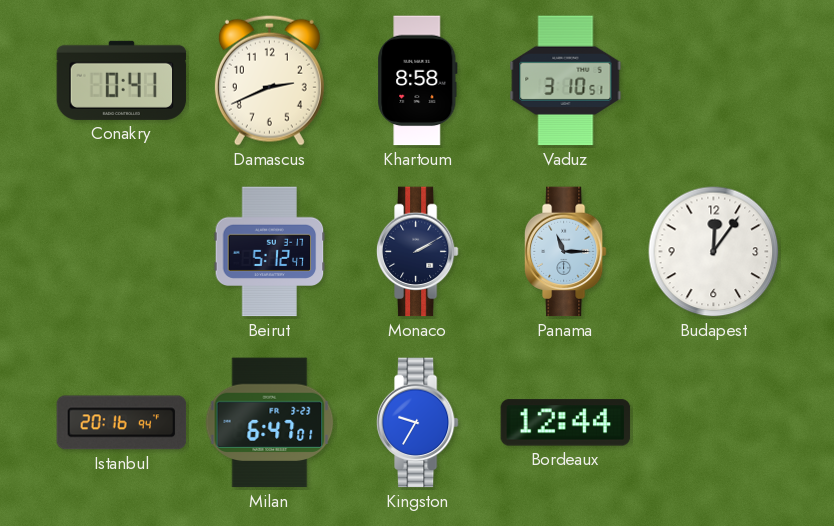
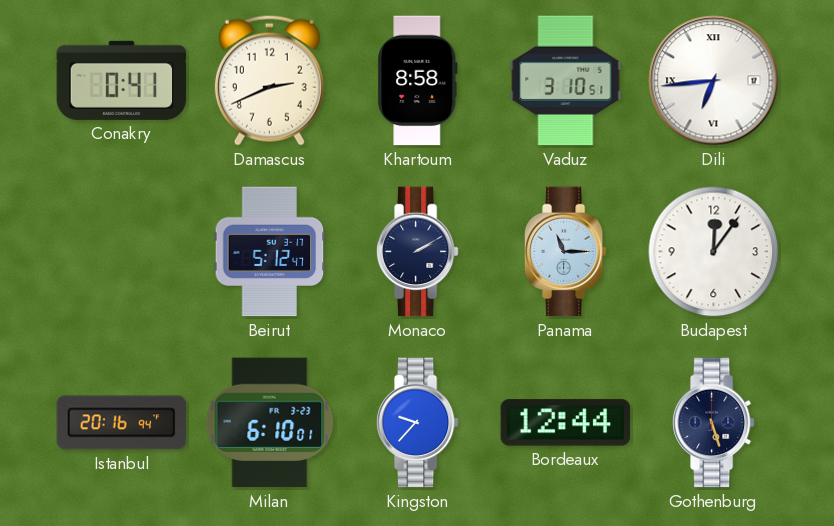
Dili: none -> 6:44
Milan: 6:47 -> 6:10
Kingston: 9:35 -> 9:37
Gothenburg: none -> 5:27
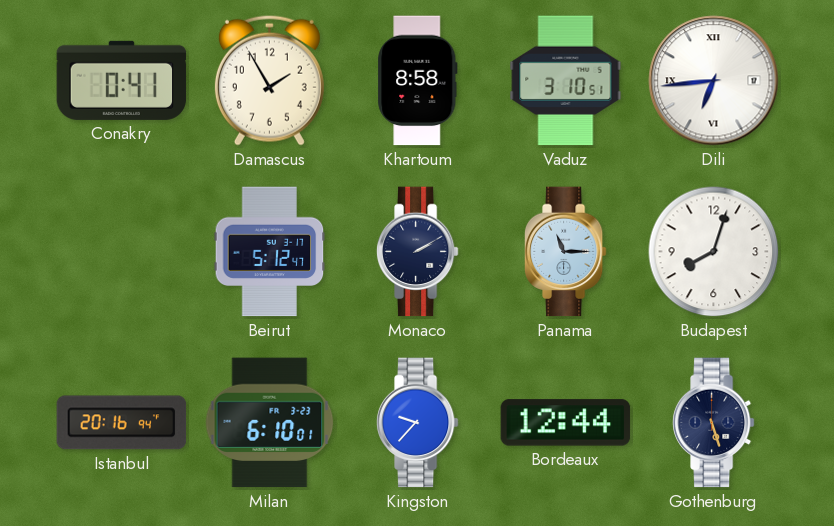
Damascus: 2:41 -> 1:55
Budapest: 12:06 -> 8:03
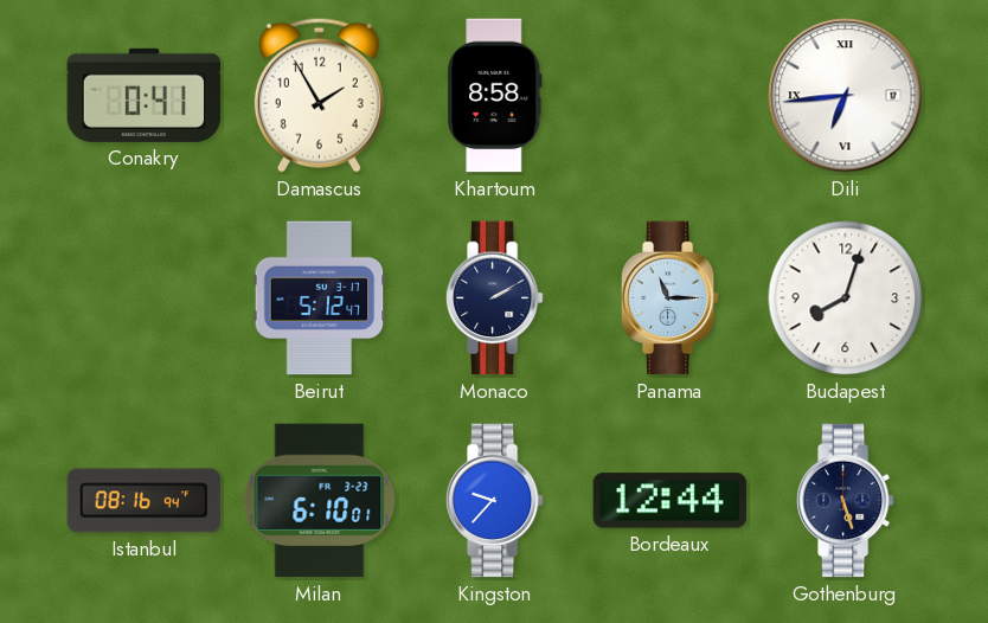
Vaduz: 3:10 -> none
Istanbul: 20:16 -> 08:16
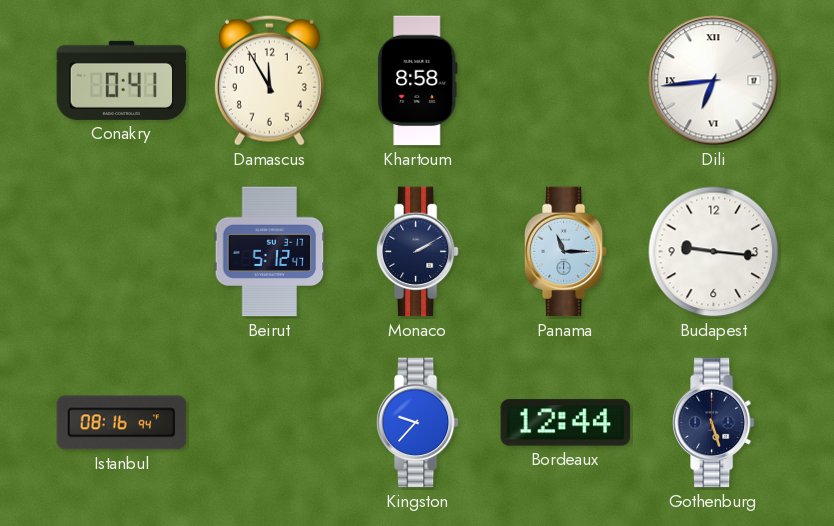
Damascus: 1:55 -> 11:55
Budapest: 8:03 -> 9:16
Milan: 6:10 -> none
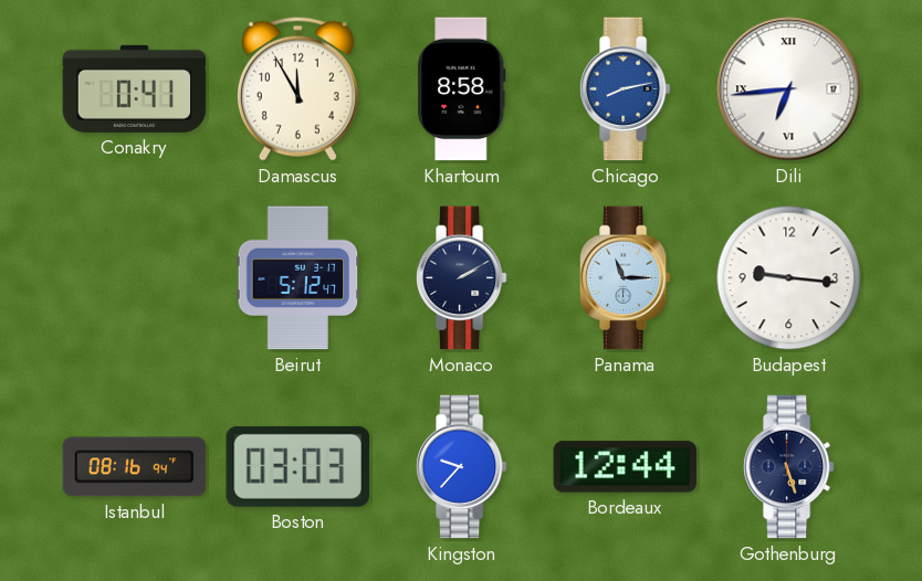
Chicago: none -> 8:13
Boston: none -> 03:03
